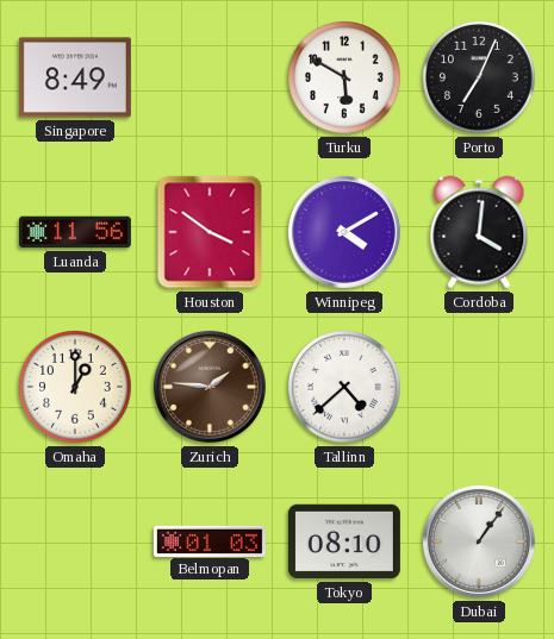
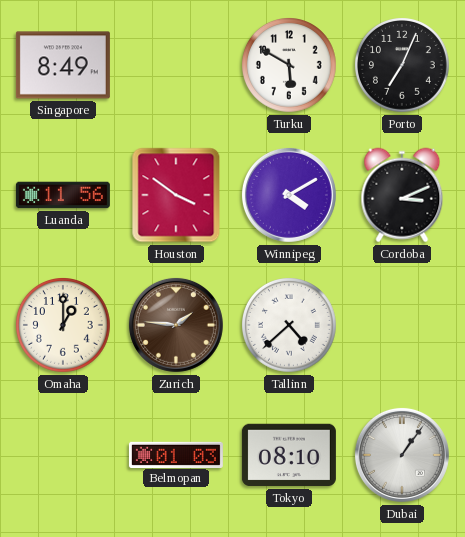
Cordoba: 4:01 -> 3:11
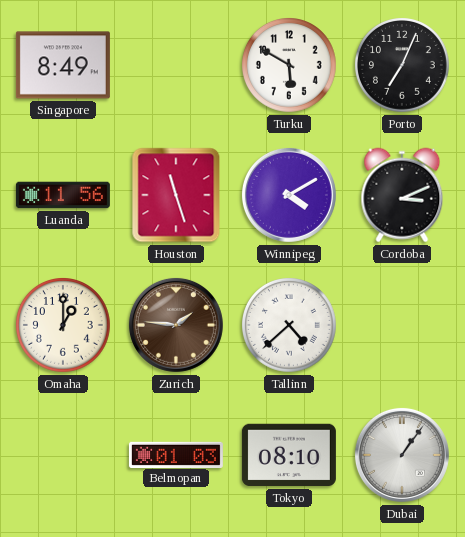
Houston: 3:51 -> 11:27
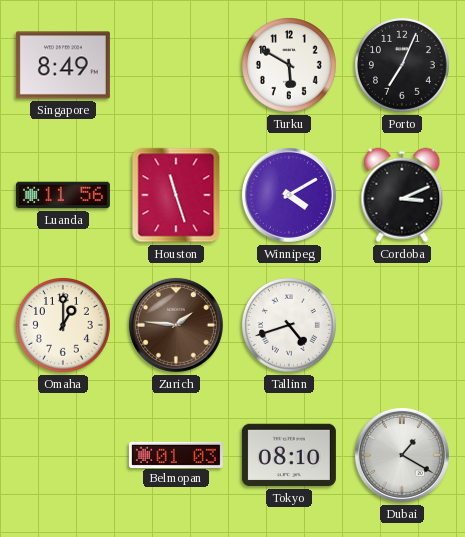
Tallinn: 4:38 -> 4:42
Dubai: 1:06 -> 1:20
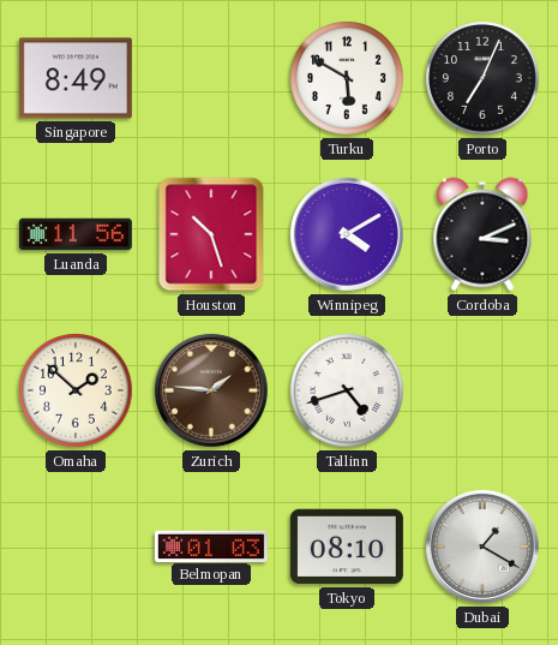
Houston: 11:27 -> 10:27
Omaha: 1:00 -> 1:52
